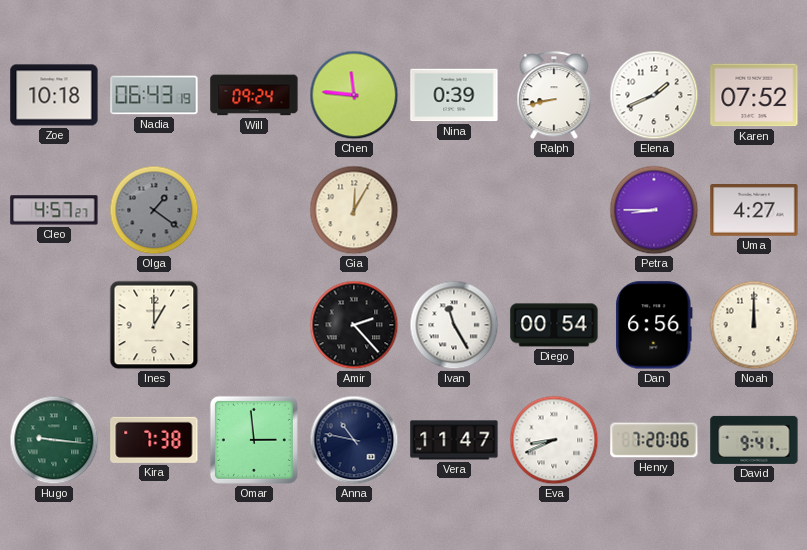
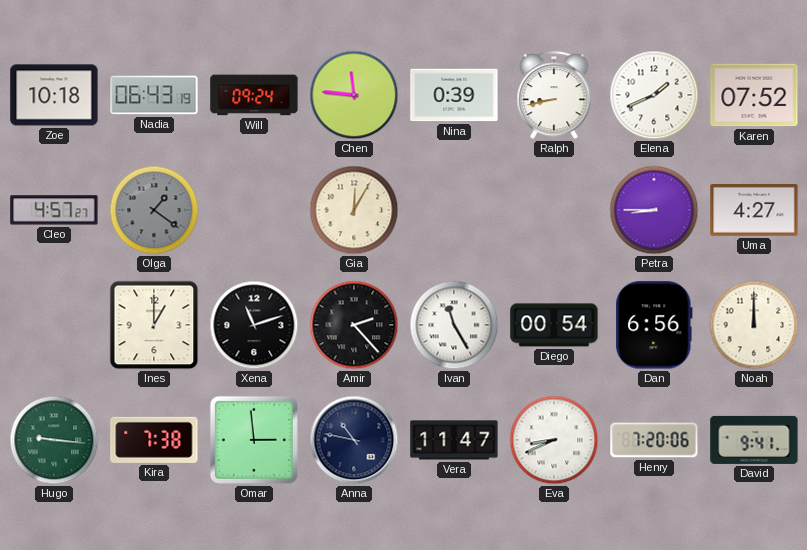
Xena: none -> 11:12
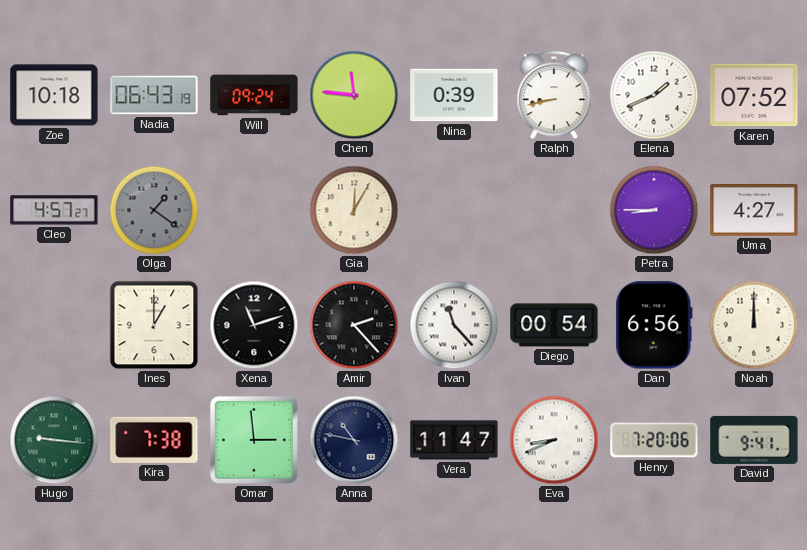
Ivan: 11:25 -> 11:23
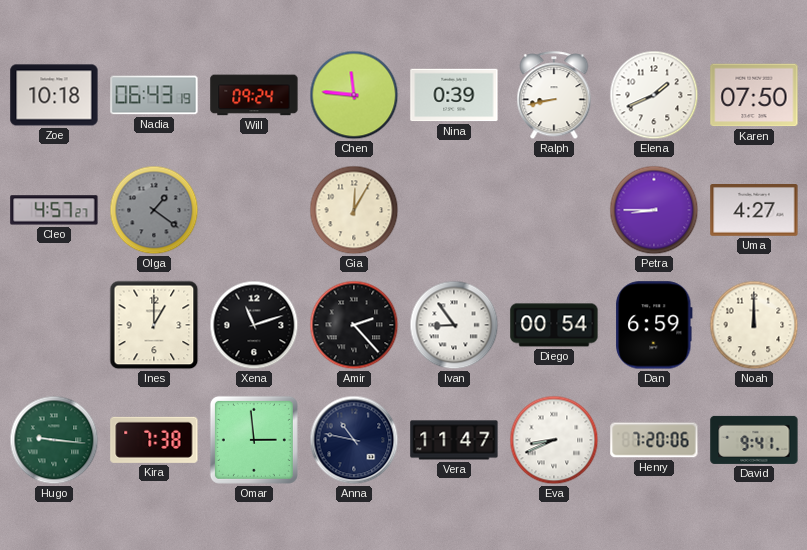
Karen: 07:52 -> 07:50
Ivan: 11:23 -> 8:54
Dan: 6:56 -> 6:59
